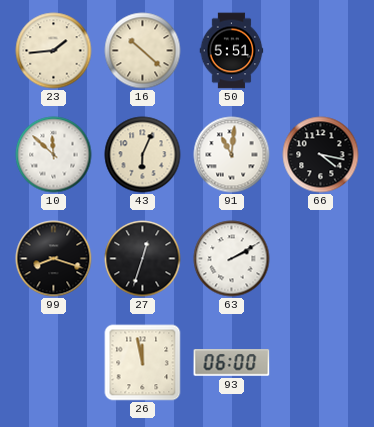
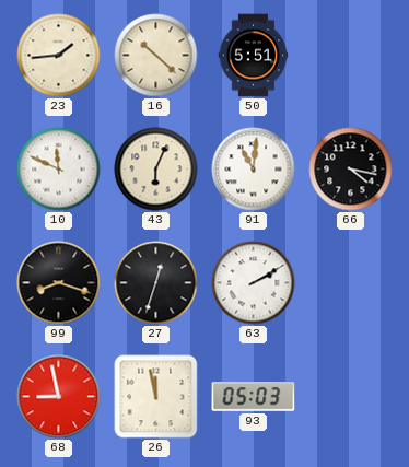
10: 11:52 -> 11:49
68: none -> 8:58
93: 06:00 -> 05:03
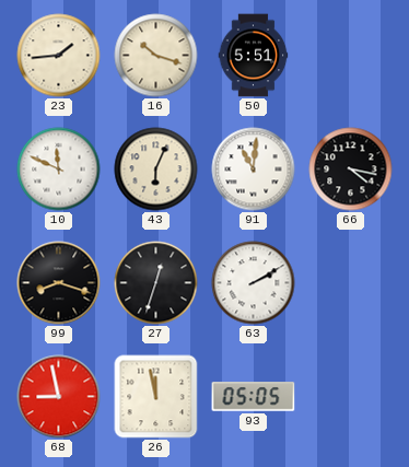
16: 10:22 -> 10:18
93: 05:03 -> 05:05
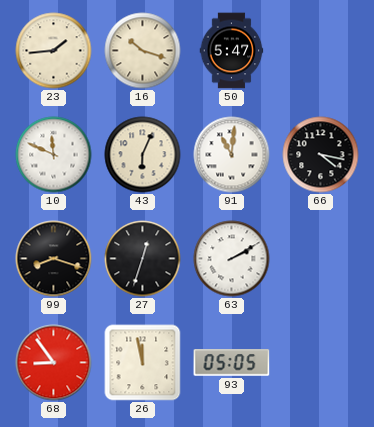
50: 5:51 -> 5:47
68: 8:58 -> 8:54
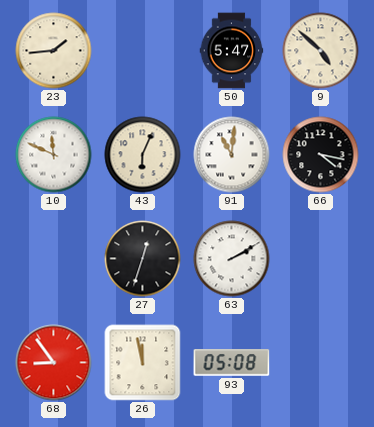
16: 10:18 -> none
9: none -> 4:52
99: 8:18 -> none
93: 05:05 -> 05:08
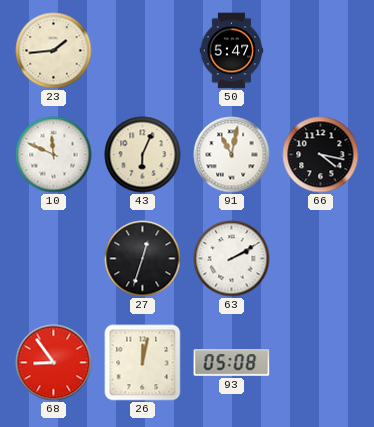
9: 4:52 -> none
91: 11:01 -> 11:02
26: 11:58 -> 12:02
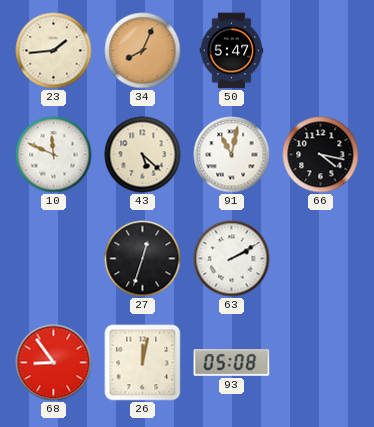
34: none -> 8:04
43: 6:04 -> 5:22
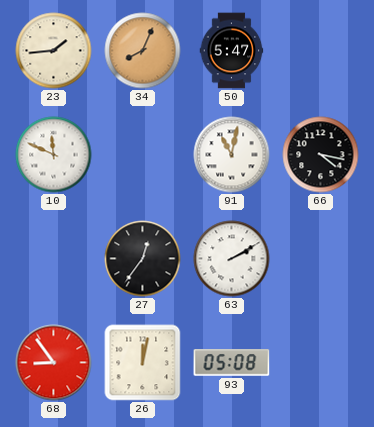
43: 5:22 -> none
27: 12:33 -> 12:36
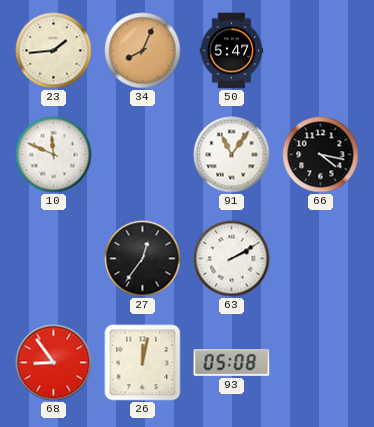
91: 11:02 -> 11:06
